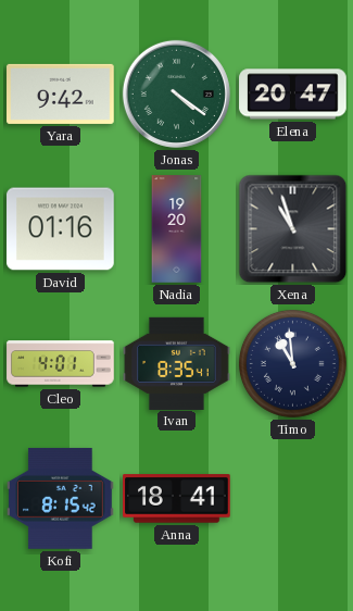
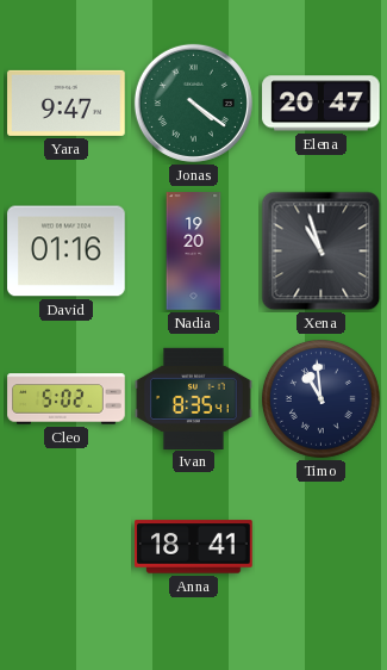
Yara: 9:42 -> 9:47
Cleo: 4:01 -> 5:02
Kofi: 8:15 -> none
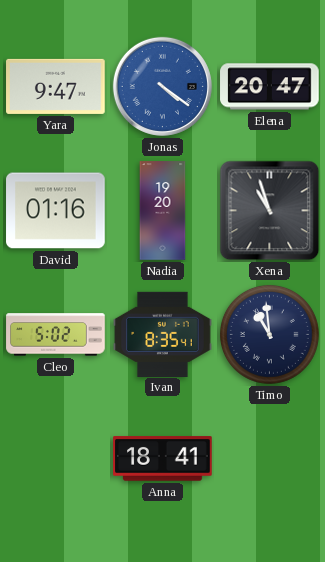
Jonas dial: green -> blue
